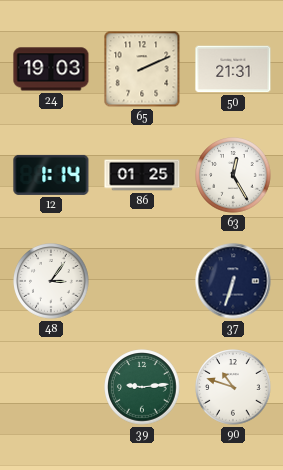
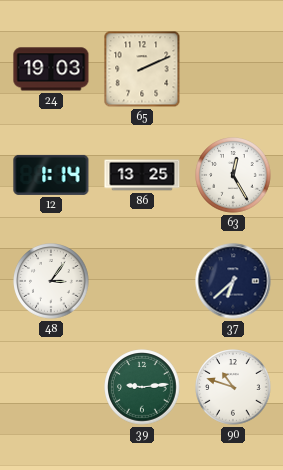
50: 21:31 -> none
86: 01:25 -> 13:25
37: 6:33 -> 6:38
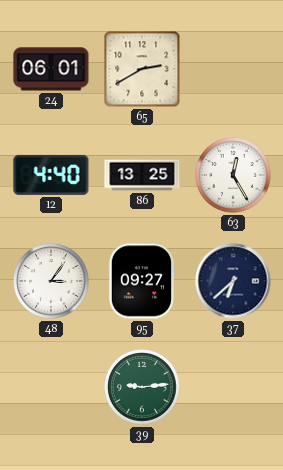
24: 19:03 -> 06:01
65: 2:11 -> 2:40
12: 1:14 -> 4:40
95: none -> 09:27
90: 10:48 -> none
